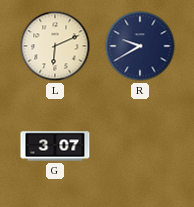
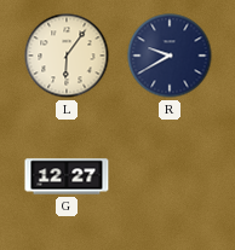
L: 6:11 -> 6:06
G: 3:07 -> 12:27
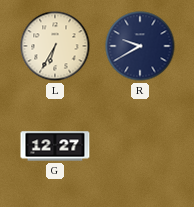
L: 6:06 -> 6:35
